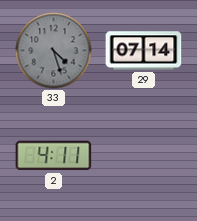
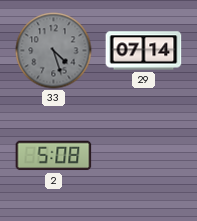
2: 4:11 -> 5:08
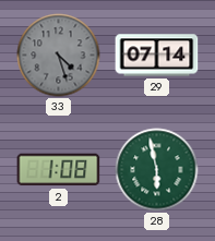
2: 5:08 -> 1:08
28: none -> 5:58
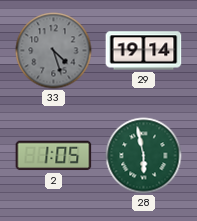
29: 07:14 -> 19:14
2: 1:08 -> 1:05
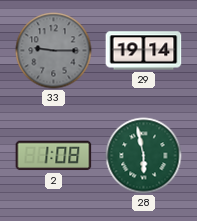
33: 4:27 -> 9:15
2: 1:05 -> 1:08
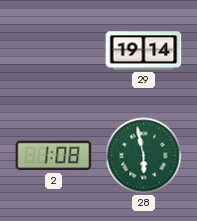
33: 9:15 -> none
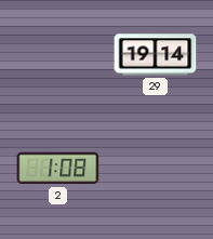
28: 5:58 -> none
